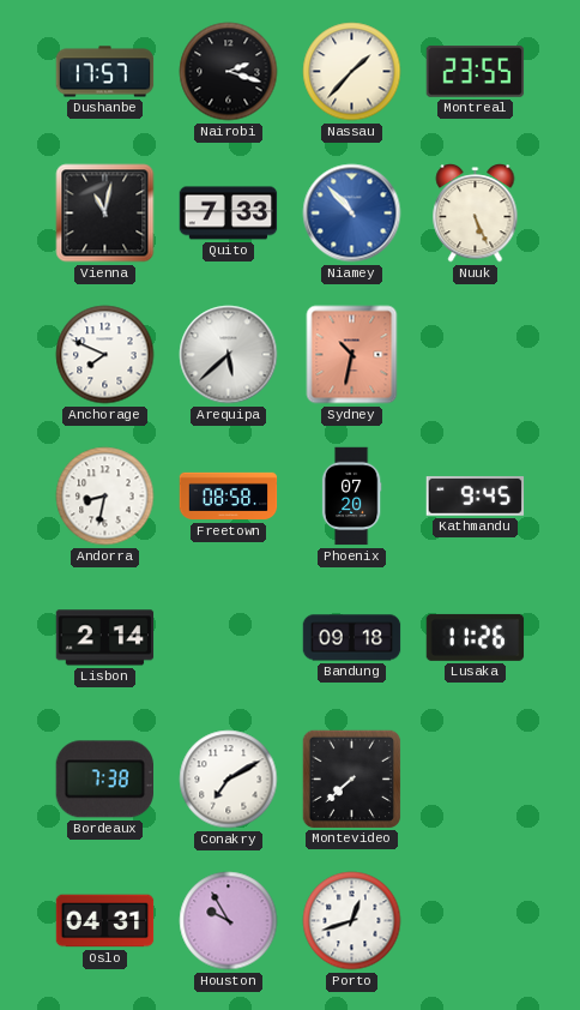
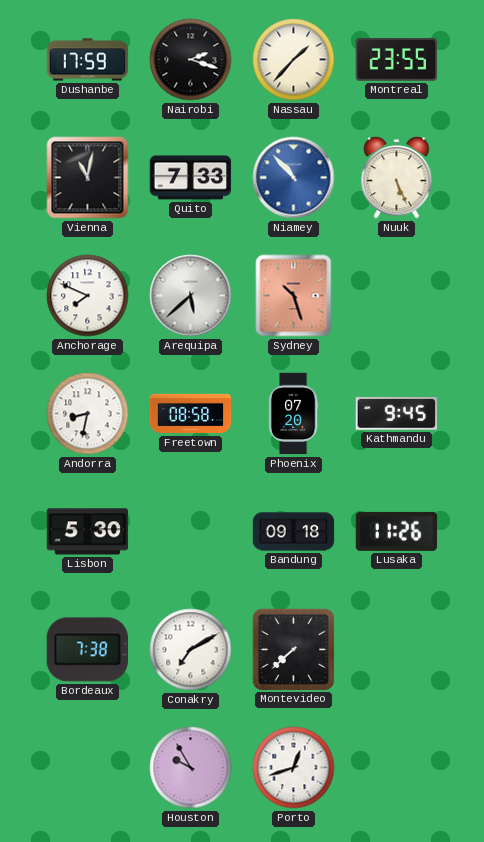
Dushanbe: 17:57 -> 17:59
Sydney: 10:32 -> 10:27
Lisbon: 2:14 -> 5:30
Oslo: 04:31 -> none
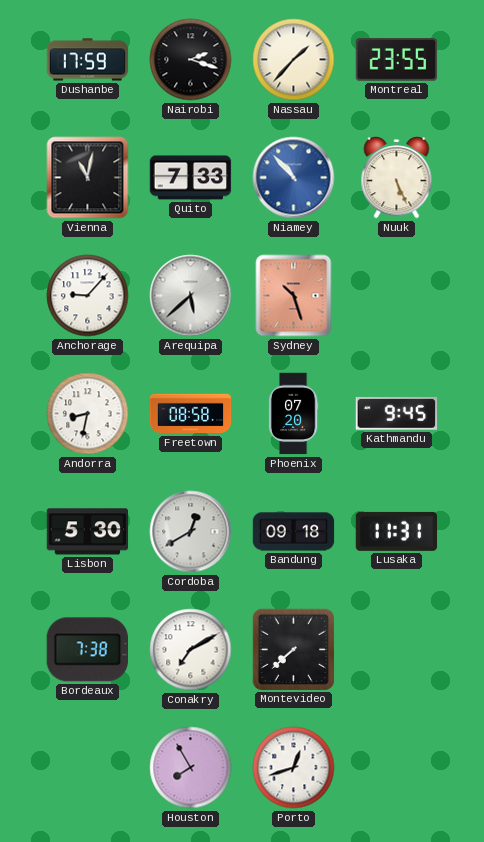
Anchorage: 7:49 -> 9:07
Cordoba: none -> 12:40
Lusaka: 11:26 -> 11:31
Houston: 9:55 -> 7:55
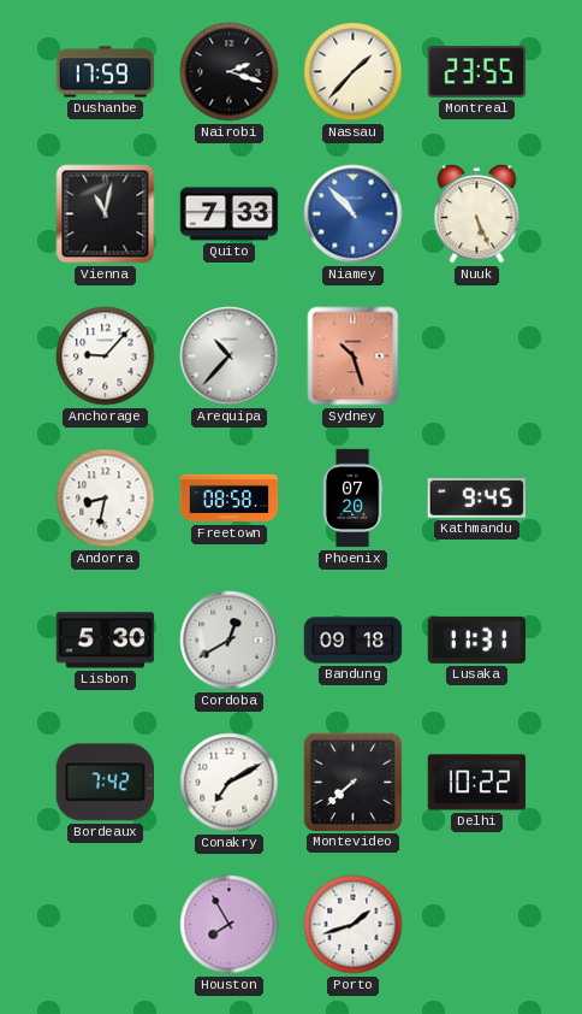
Arequipa: 5:38 -> 10:37
Bordeaux: 7:38 -> 7:42
Delhi: none -> 10:22
Porto: 12:42 -> 1:42
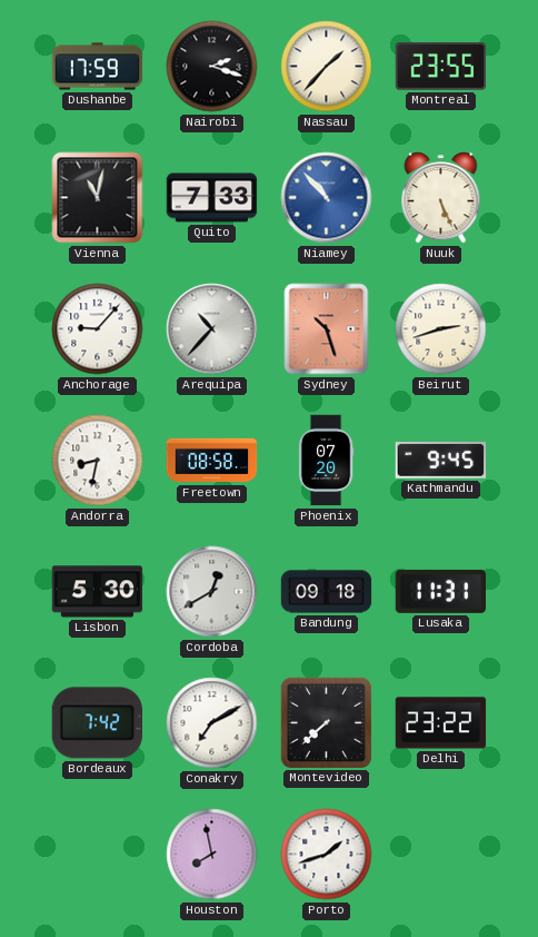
Beirut: none -> 2:42
Delhi: 10:22 -> 23:22
Houston: 7:55 -> 7:58
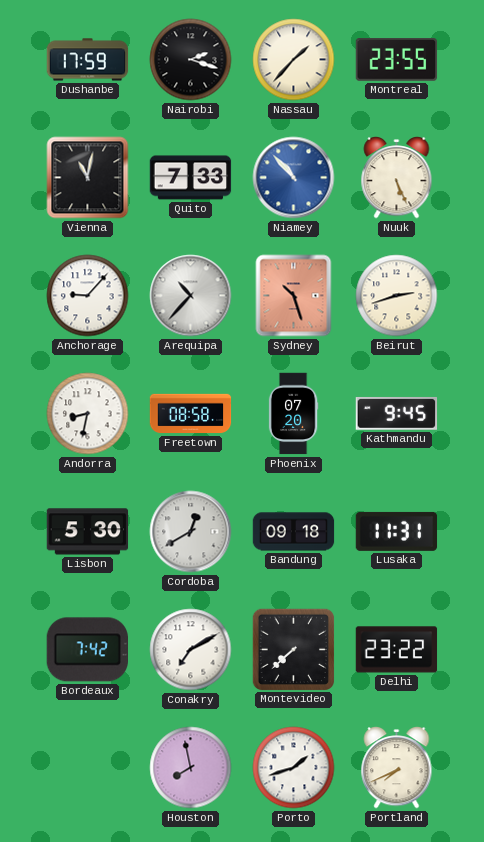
Portland: none -> 7:41
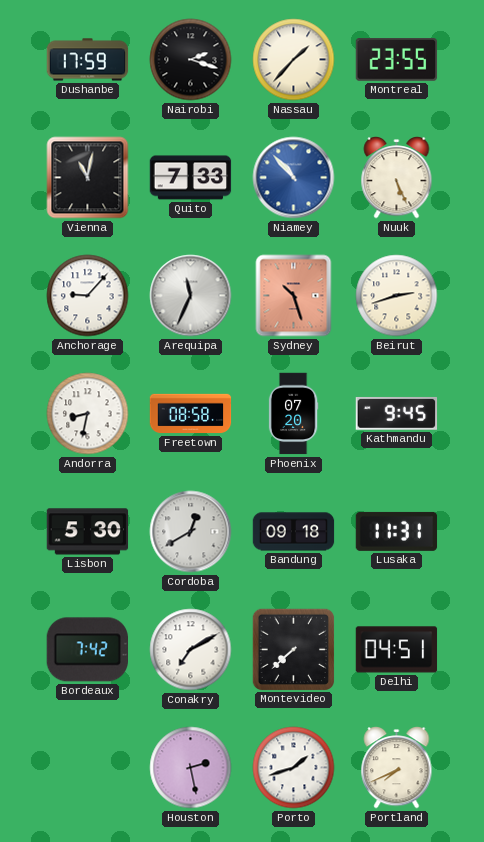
Arequipa: 10:37 -> 11:34
Delhi: 23:22 -> 04:51
Houston: 7:58 -> 2:28
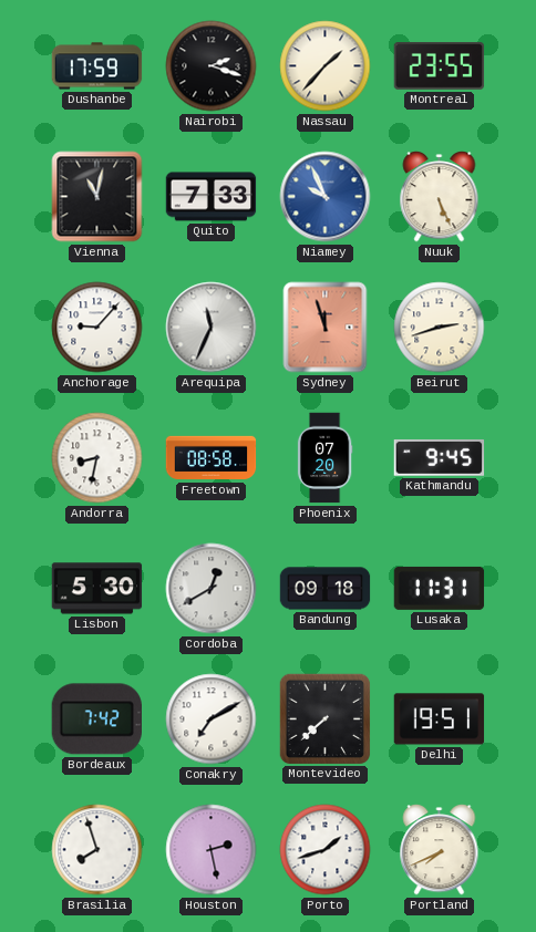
Niamey: 10:53 -> 9:56
Sydney: 10:27 -> 11:57
Delhi: 04:51 -> 19:51
Brasilia: none -> 7:57
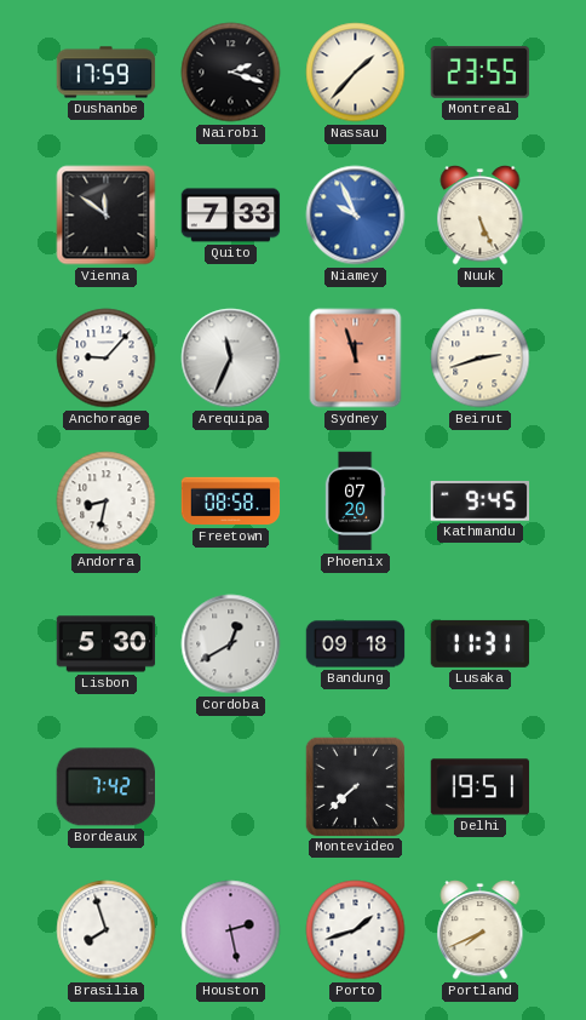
Vienna: 11:02 -> 11:51
Conakry: 7:10 -> none
